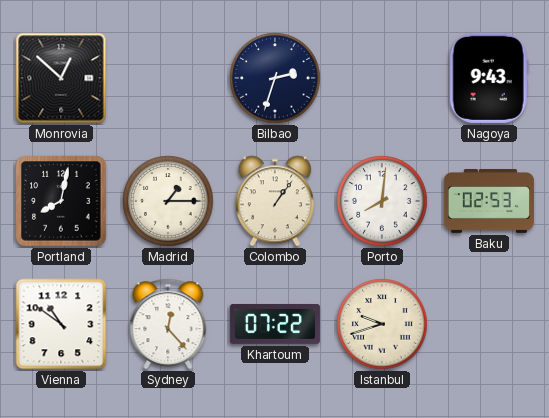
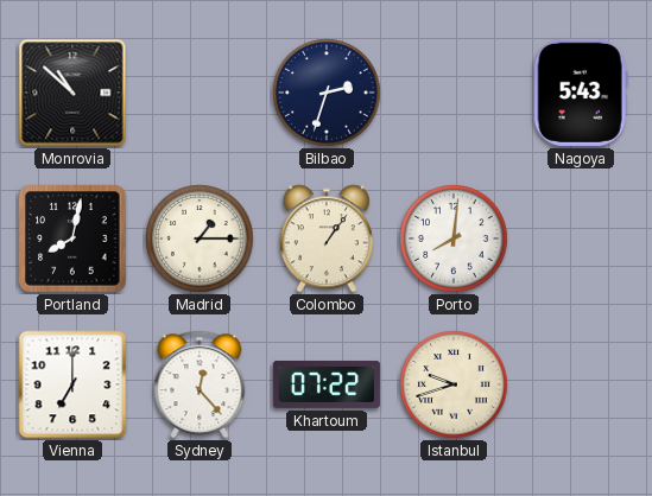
Monrovia: 12:52 -> 10:52
Nagoya: 9:43 -> 5:43
Baku: 02:53 -> none
Vienna: 10:51 -> 7:00
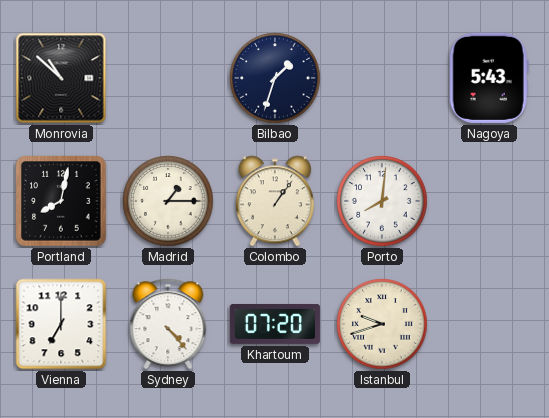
Bilbao: 2:33 -> 1:33
Sydney: 12:23 -> 4:23
Khartoum: 07:22 -> 07:20
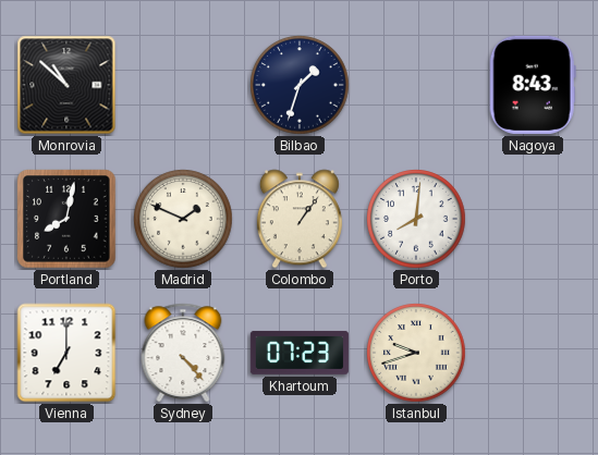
Nagoya: 5:43 -> 8:43
Madrid: 1:15 -> 1:49
Khartoum: 07:20 -> 07:23
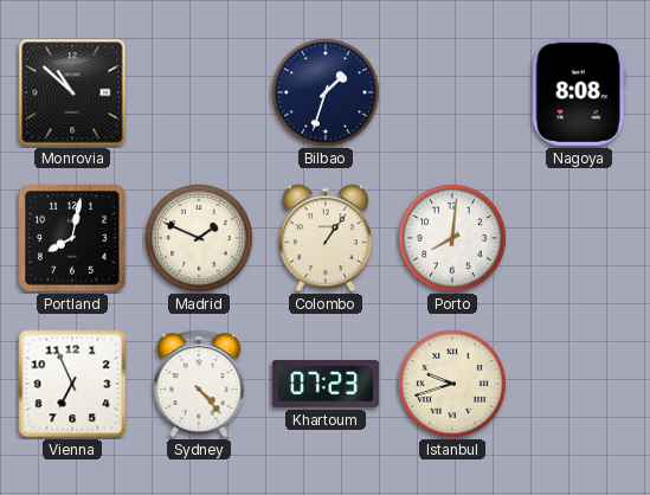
Nagoya: 8:43 -> 8:08
Vienna: 7:00 -> 6:56
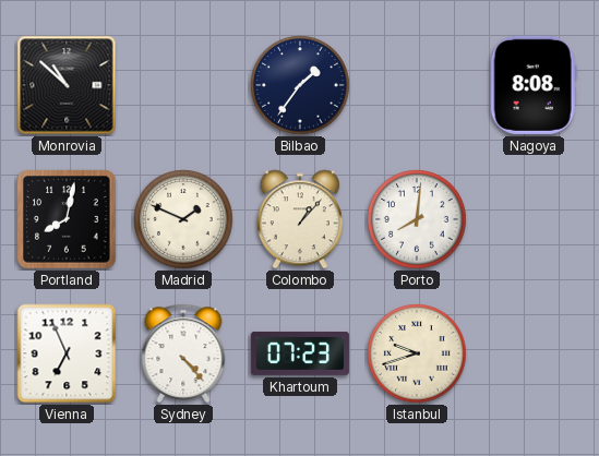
Bilbao: 1:33 -> 1:36
Colombo: 1:06 -> 1:07
